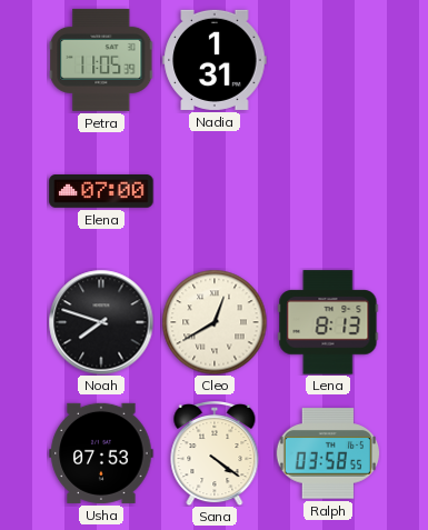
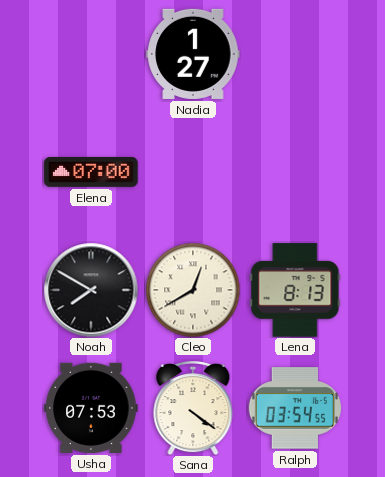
Petra: 11:05 -> none
Nadia: 1:31 -> 1:27
Noah: 7:48 -> 7:50
Ralph: 03:58 -> 03:54
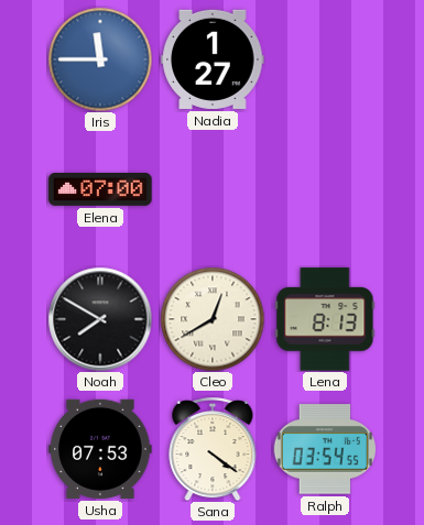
Iris: none -> 11:45
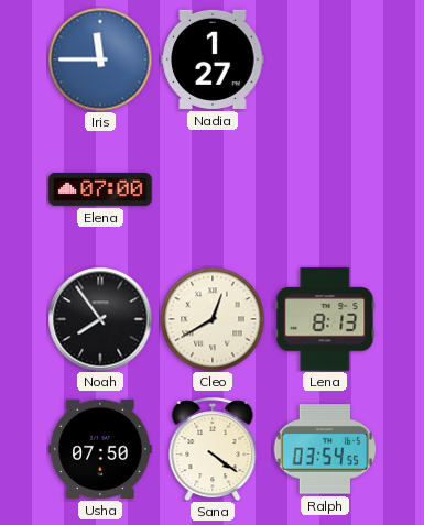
Noah: 7:50 -> 7:54
Usha: 07:53 -> 07:50
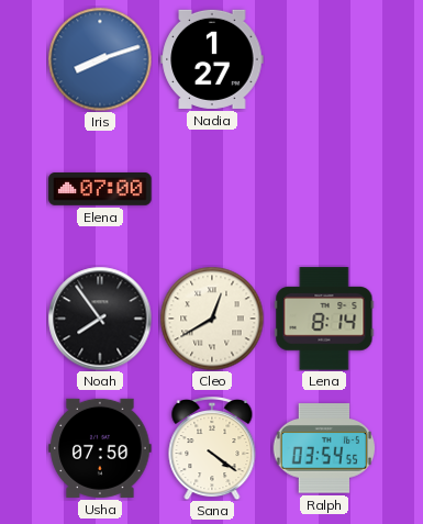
Iris: 11:45 -> 8:12
Lena: 8:13 -> 8:14
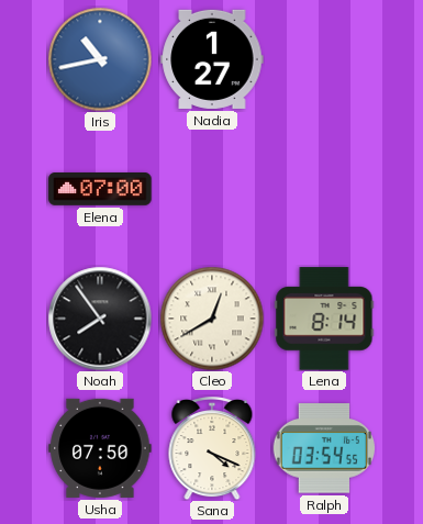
Iris: 8:12 -> 10:43
Sana: 4:21 -> 4:19
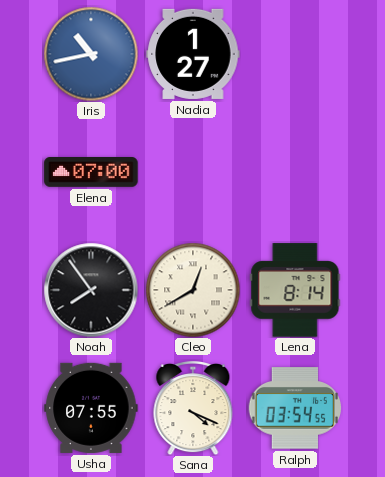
Usha: 07:50 -> 07:55
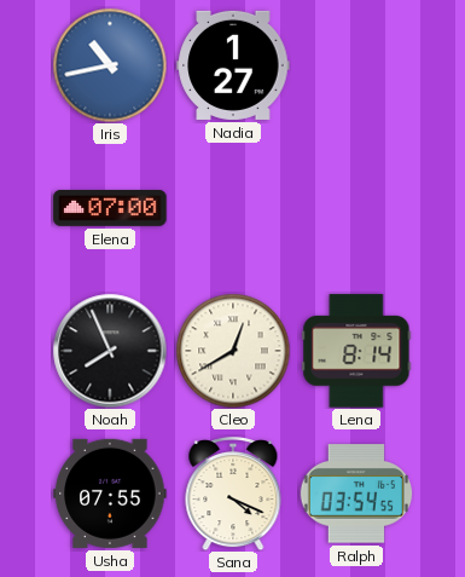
Noah: 7:54 -> 7:56
